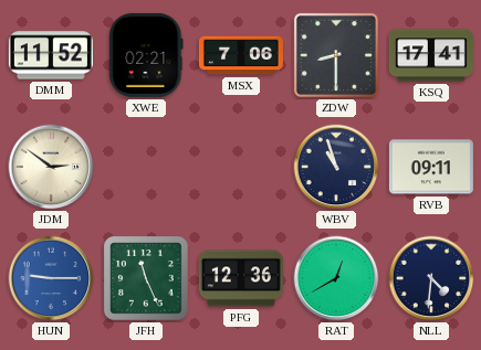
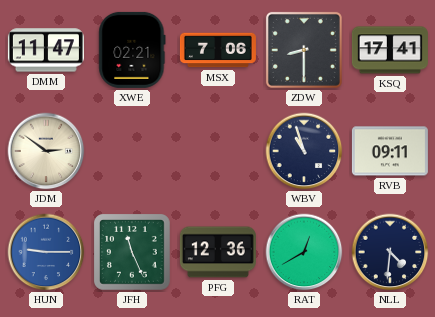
DMM: 11:52 -> 11:47
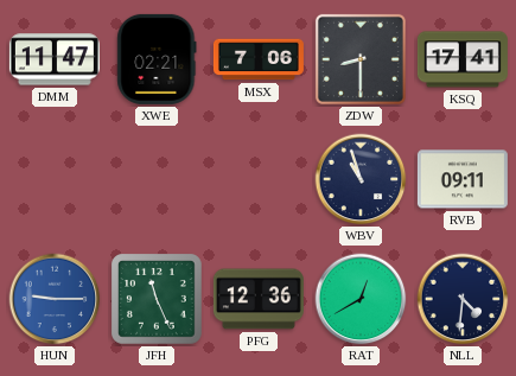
JDM: 2:51 -> none
